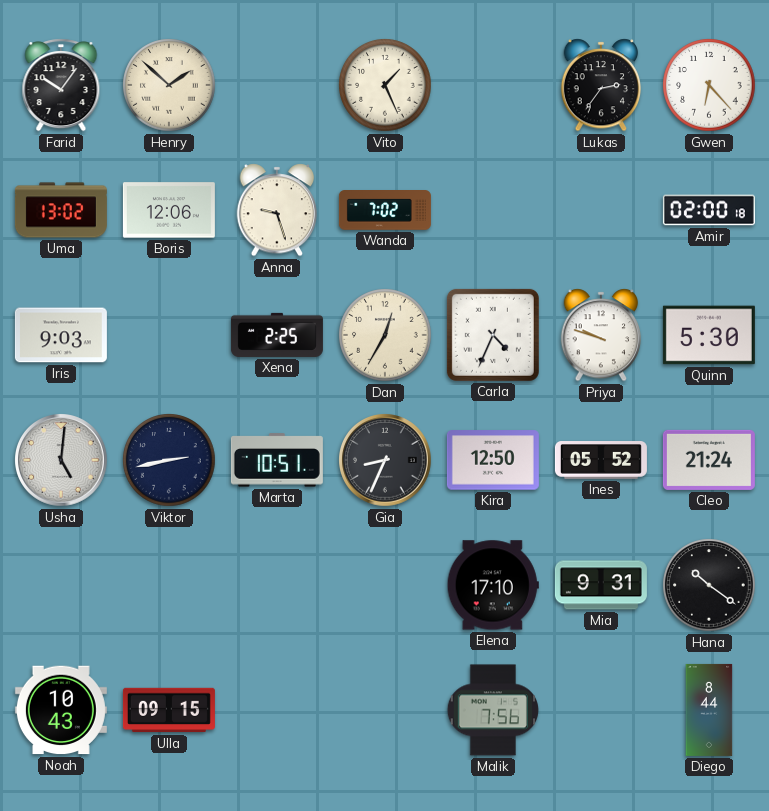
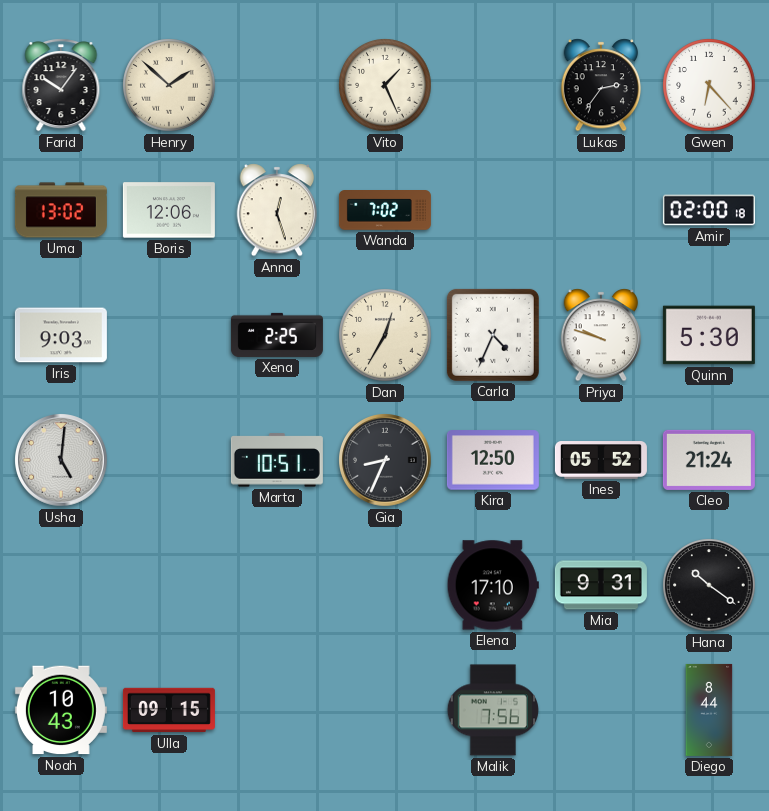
Anna: 9:27 -> 12:27
Viktor: 2:43 -> none
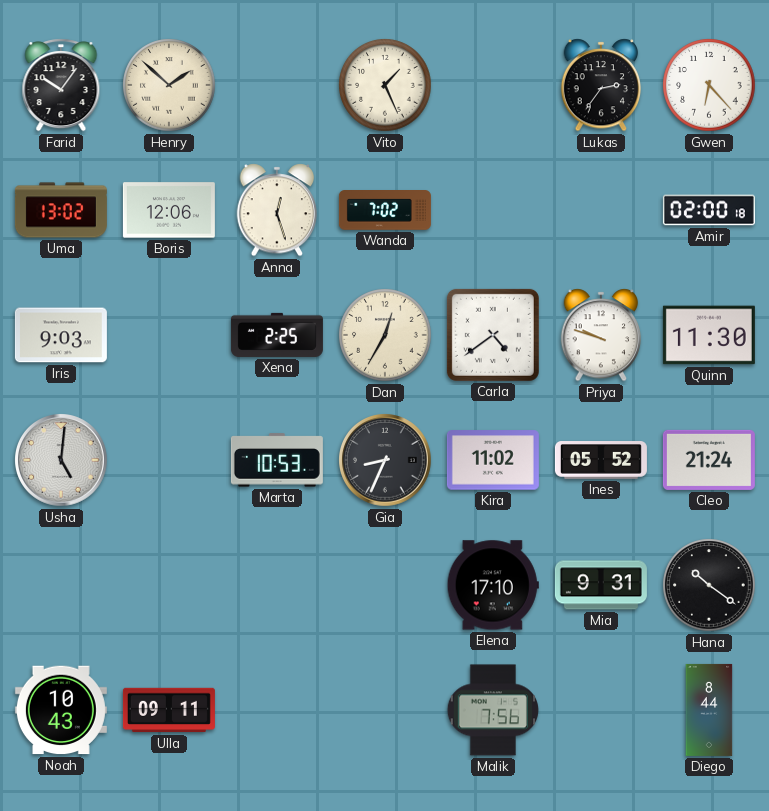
Carla: 4:34 -> 4:39
Quinn: 5:30 -> 11:30
Marta: 10:51 -> 10:53
Kira: 12:50 -> 11:02
Ulla: 09:15 -> 09:11
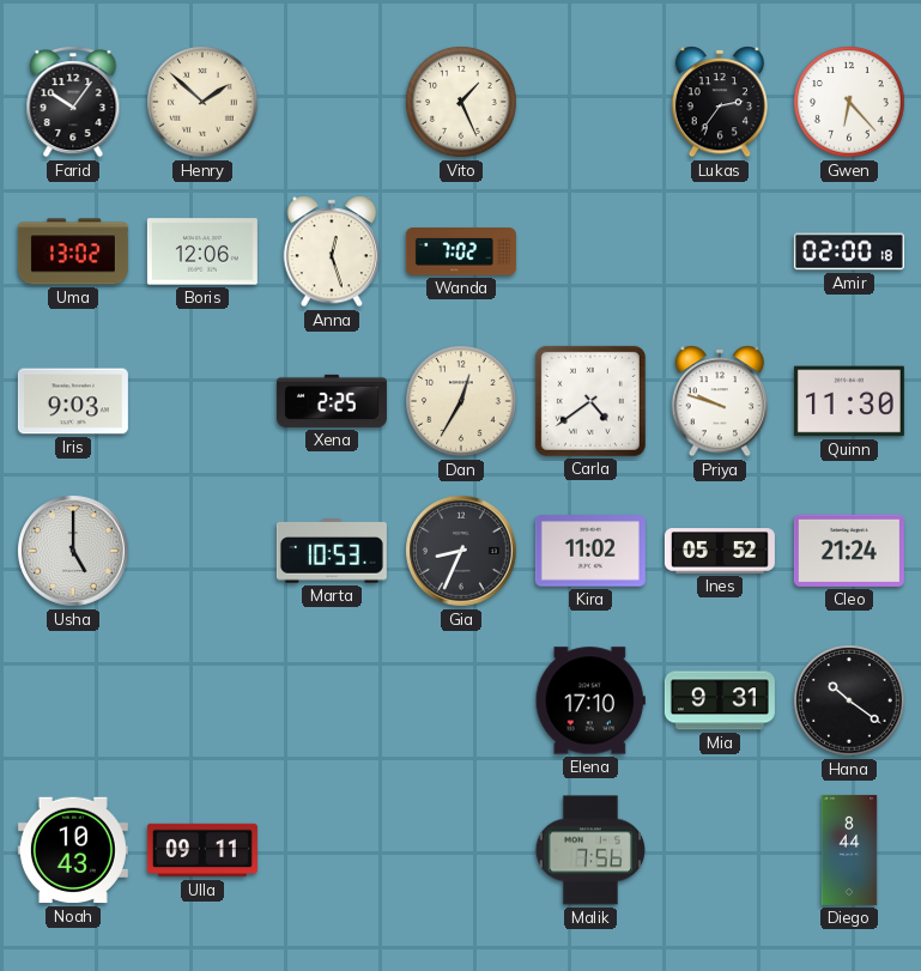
Usha: 5:01 -> 5:00
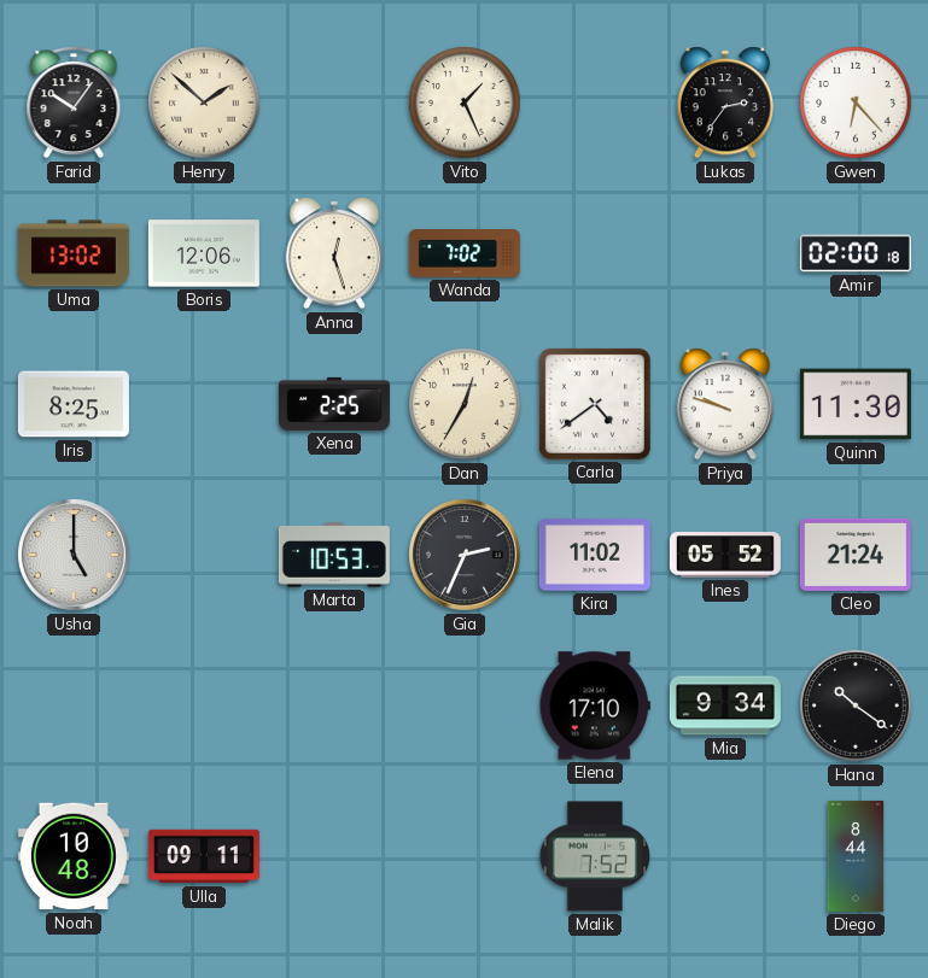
Iris: 9:03 -> 8:25
Gia: 8:34 -> 2:34
Mia: 9:31 -> 9:34
Noah: 10:43 -> 10:48
Malik: 7:56 -> 7:52
